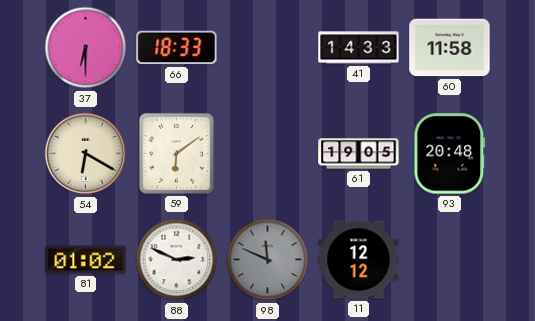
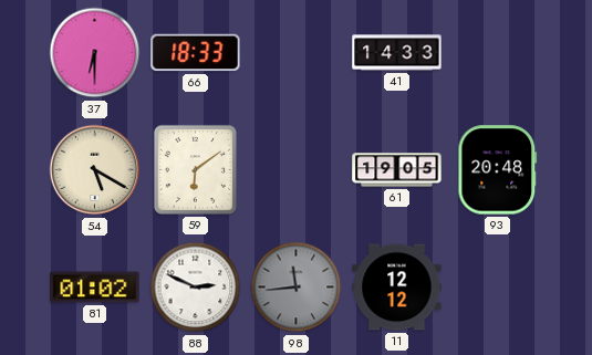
60: 11:58 -> none
54: 6:20 -> 5:20
98: 11:49 -> 11:44
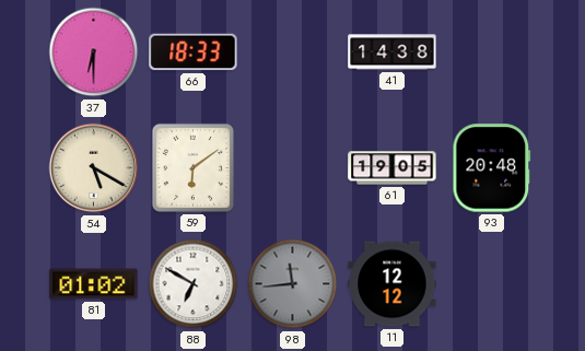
41: 14:33 -> 14:38
88: 2:49 -> 6:50
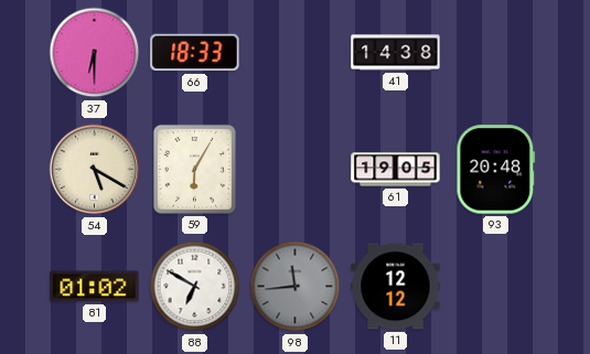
59: 6:09 -> 6:05
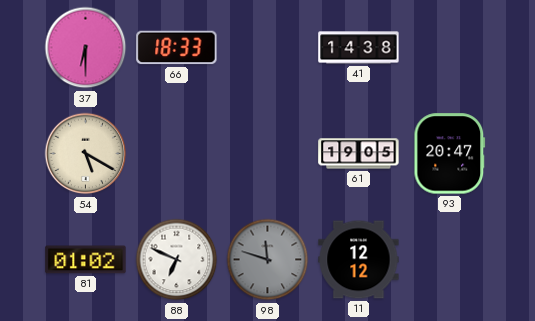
59: 6:05 -> none
93: 20:48 -> 20:47
88: 6:50 -> 6:49
98: 11:44 -> 11:48
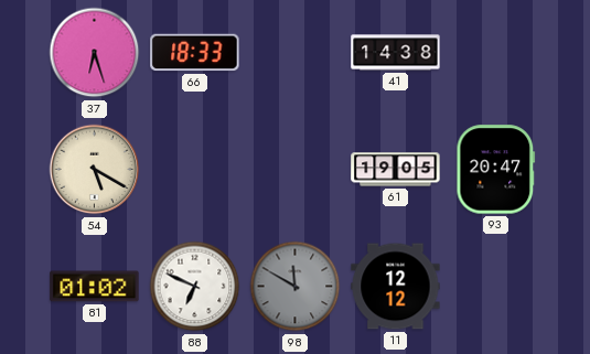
37: 6:30 -> 6:27
98: 11:48 -> 11:50
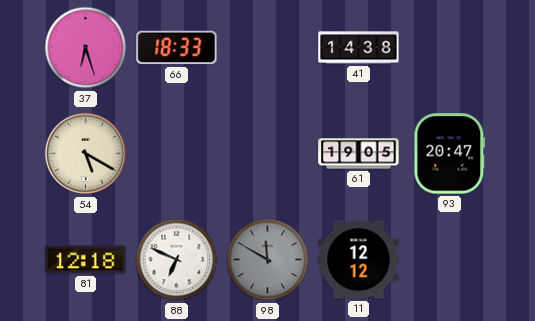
81: 01:02 -> 12:18
